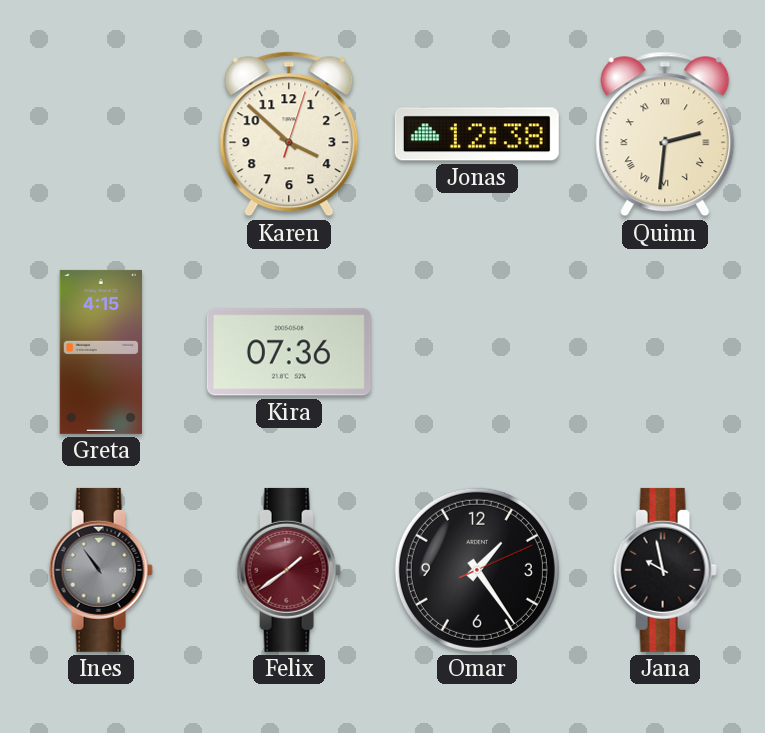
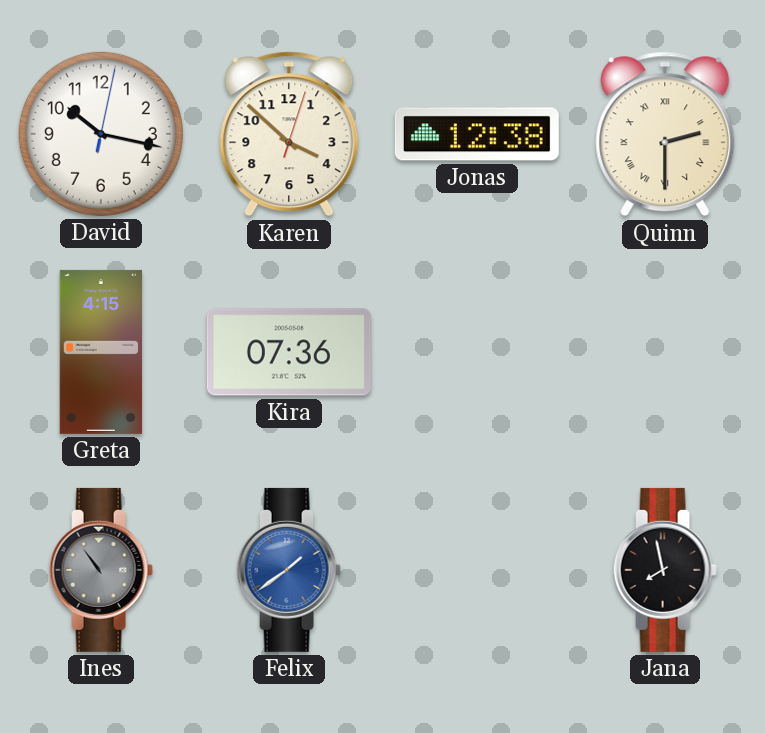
David: none -> 10:17
Quinn: 2:31 -> 2:30
Felix dial: burgundy -> blue
Omar: 1:24 -> none
Jana: 9:58 -> 7:58
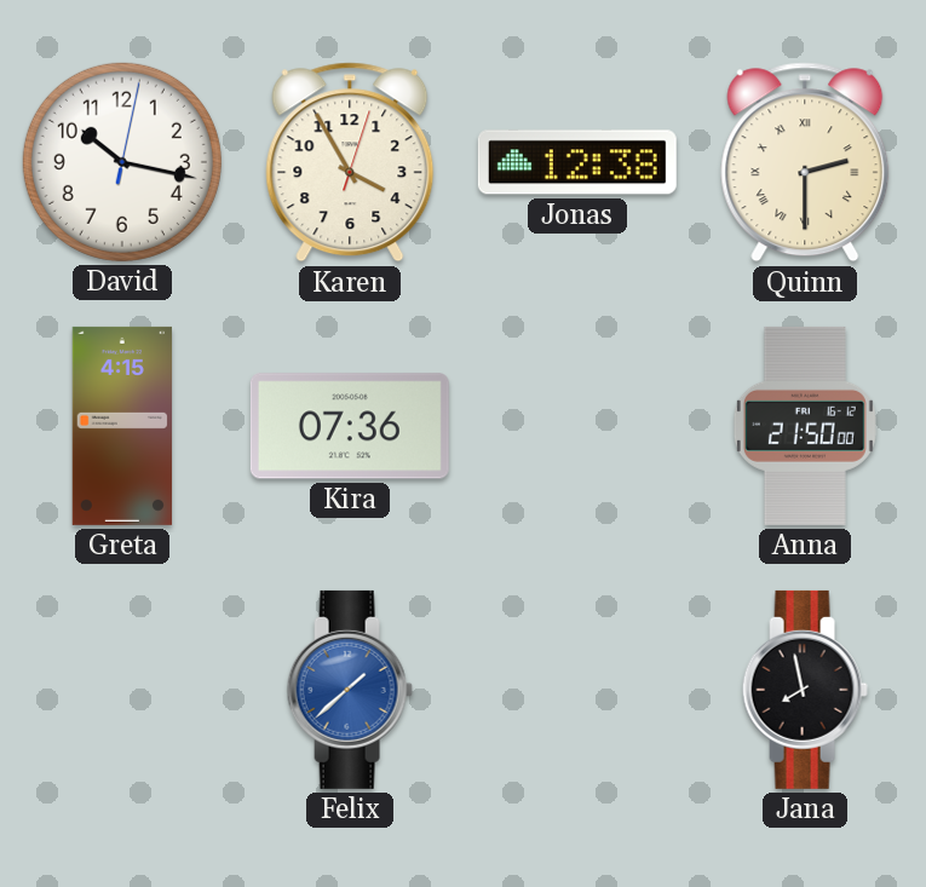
Karen: 3:52 -> 3:55
Anna: none -> 21:50
Ines: 10:54 -> none
Felix: 1:39 -> 1:38
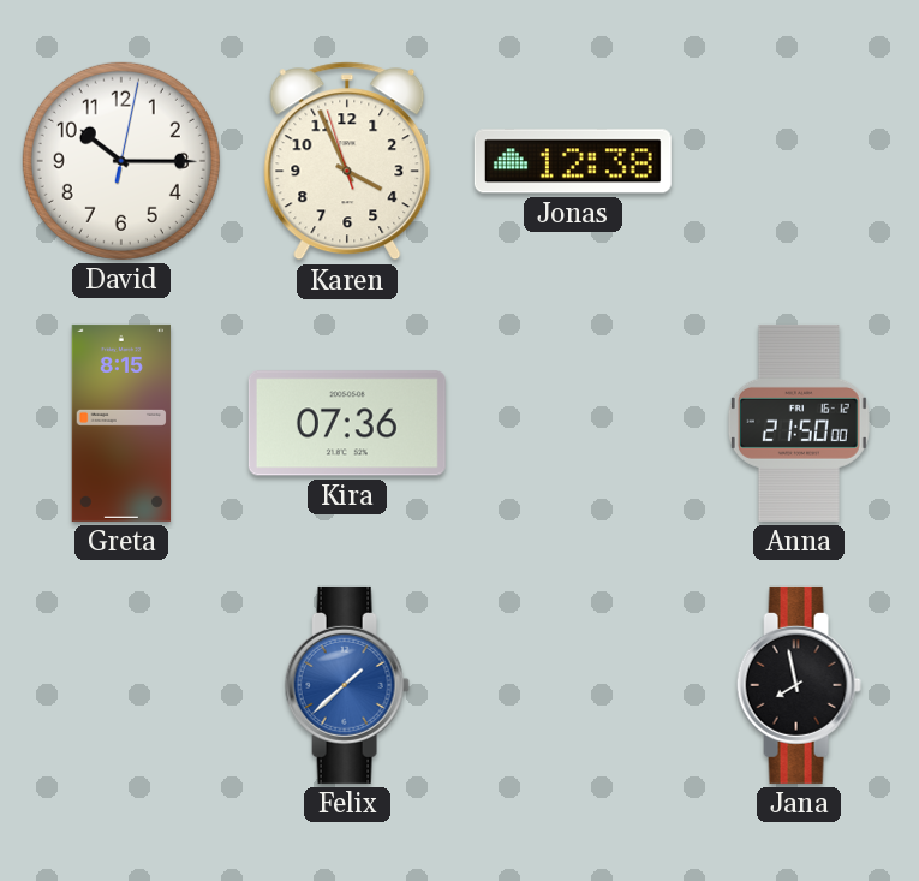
David: 10:17 -> 10:15
Karen: 3:55:03 -> 3:55:57
Quinn: 2:30 -> none
Greta: 4:15 -> 8:15
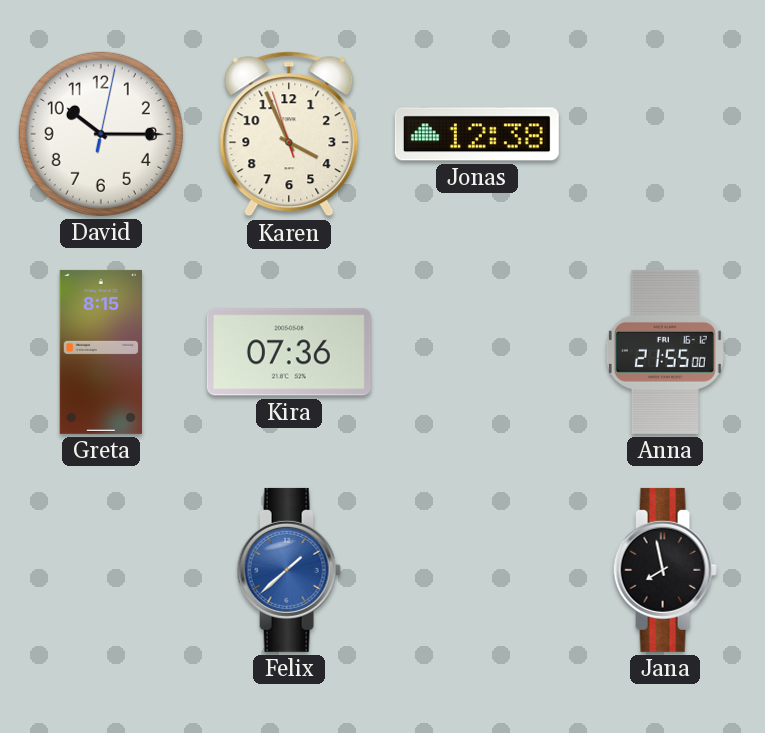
Anna: 21:50 -> 21:55
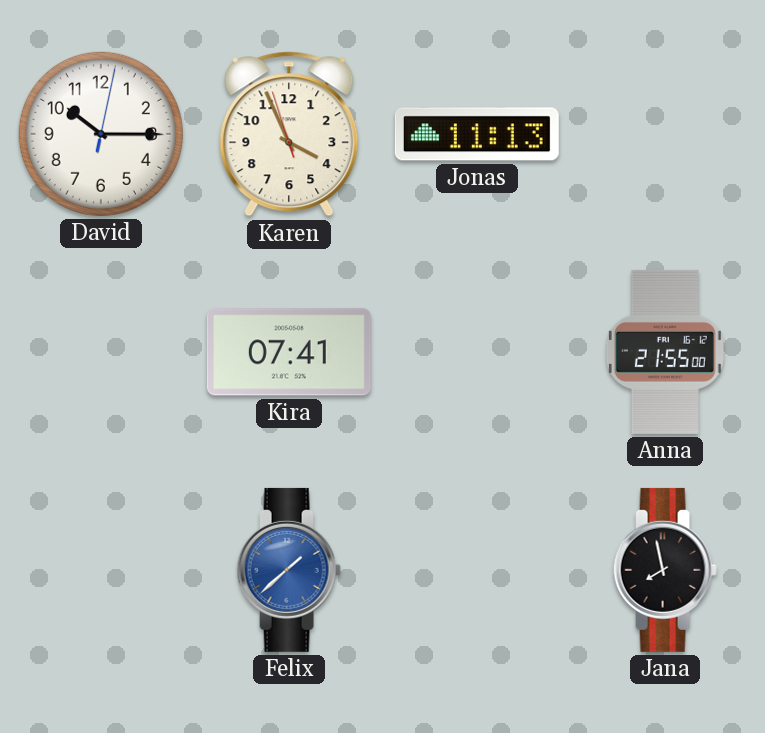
Jonas: 12:38 -> 11:13
Greta: 8:15 -> none
Kira: 07:36 -> 07:41
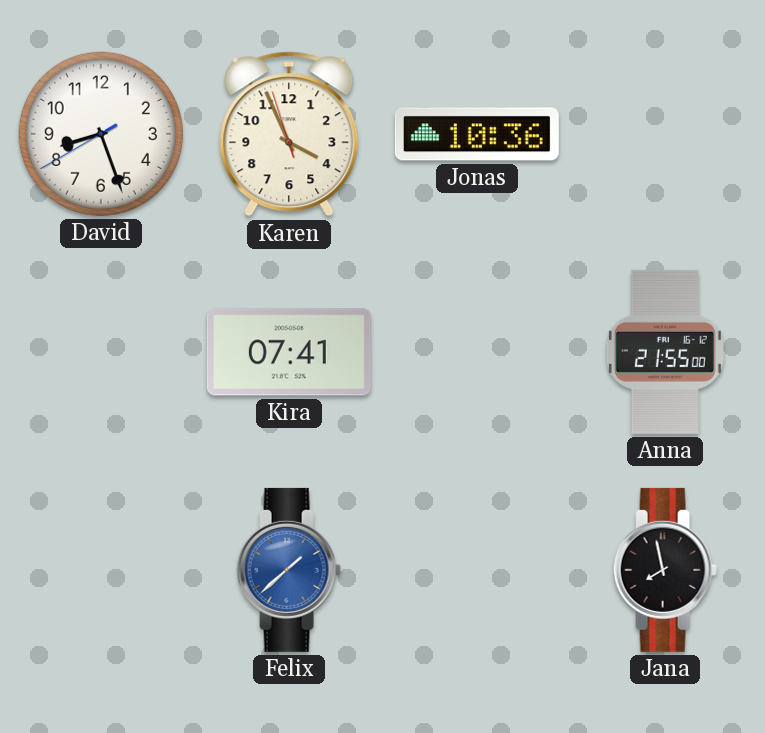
David: 10:15 -> 8:26
Jonas: 11:13 -> 10:36
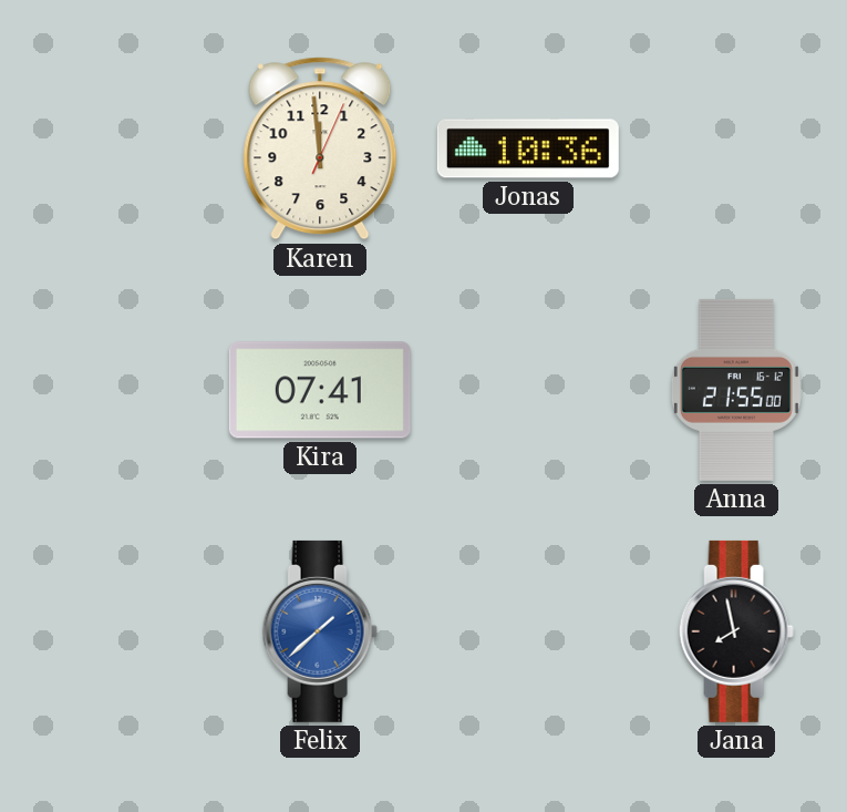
David: 8:26 -> none
Karen: 3:55 -> 11:59
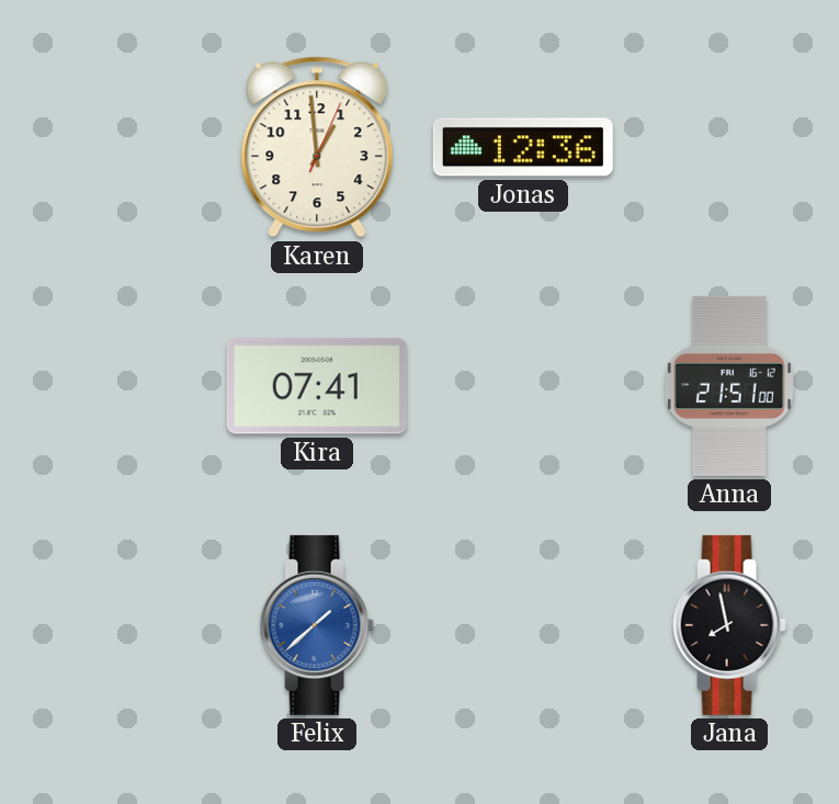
Karen: 11:59 -> 12:59
Jonas: 10:36 -> 12:36
Anna: 21:55 -> 21:51
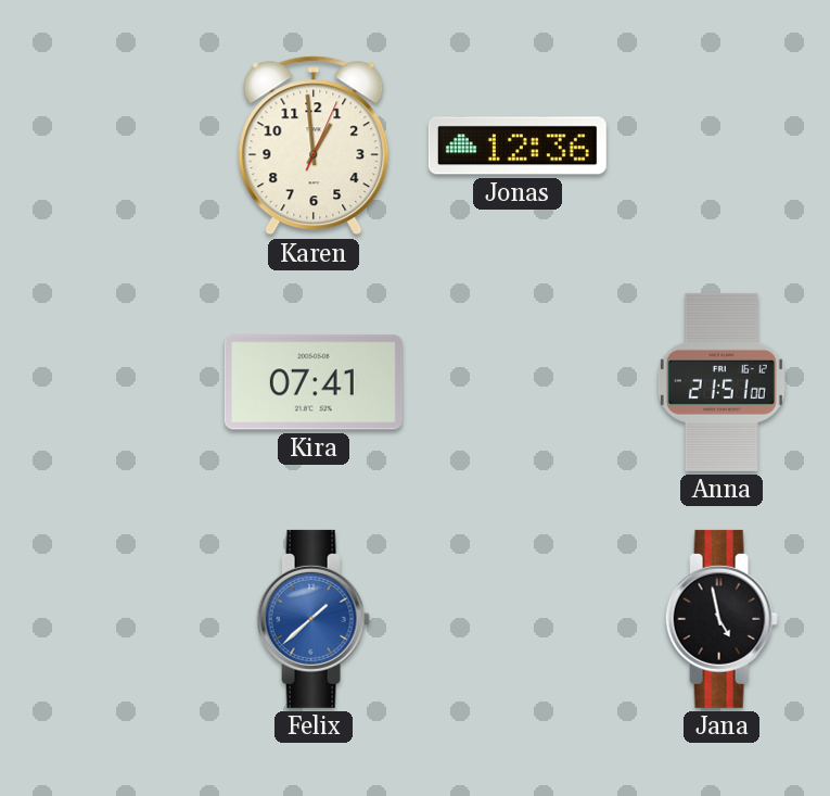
Jana: 7:58 -> 4:58
